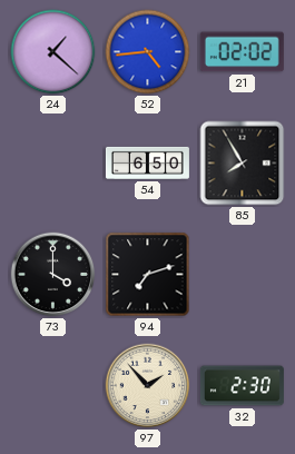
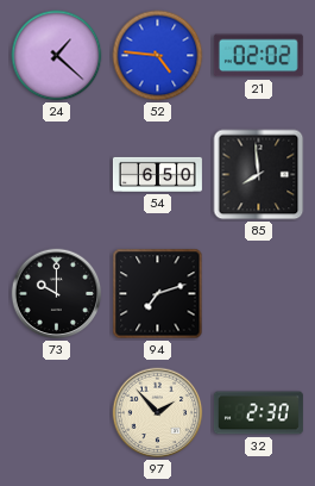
52: 4:44 -> 4:46
85: 7:55 -> 7:59
73: 4:00 -> 10:00
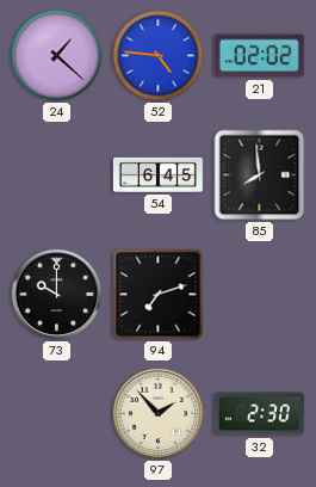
54: 6:50 -> 6:45
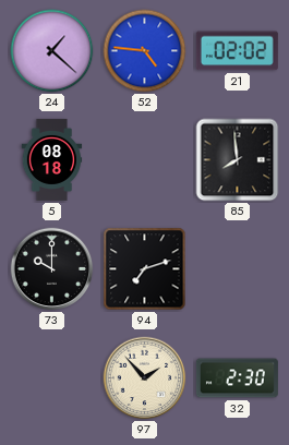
5: none -> 08:18
54: 6:45 -> none
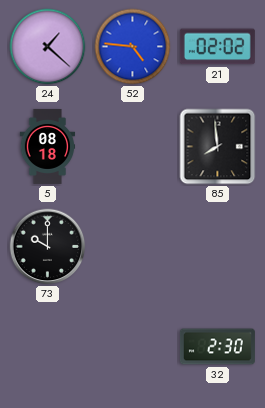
94: 7:12 -> none
97: 1:53 -> none
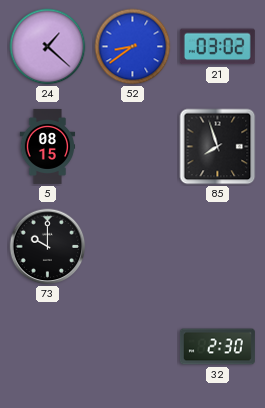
52: 4:46 -> 8:39
21: 02:02 -> 03:02
5: 08:18 -> 08:15
85: 7:59 -> 7:57
